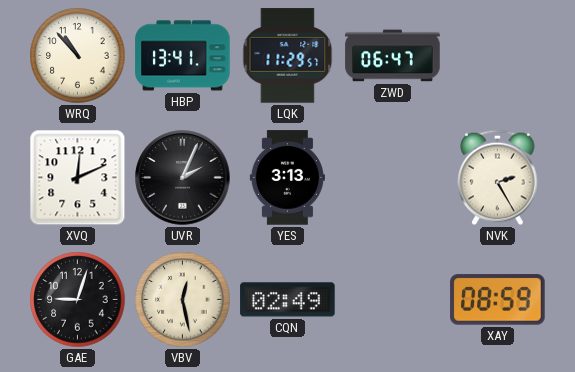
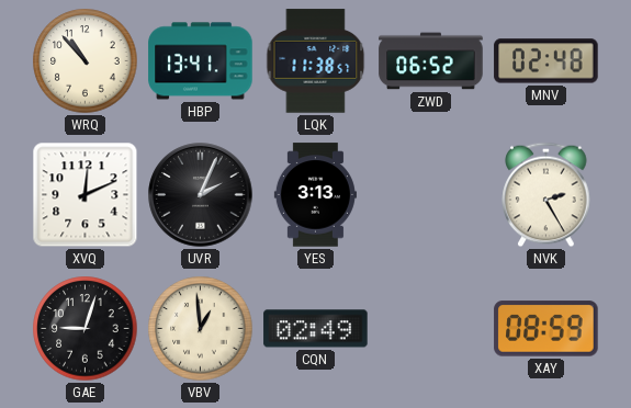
LQK: 11:29 -> 11:38
ZWD: 06:47 -> 06:52
MNV: none -> 02:48
VBV: 12:28 -> 12:59
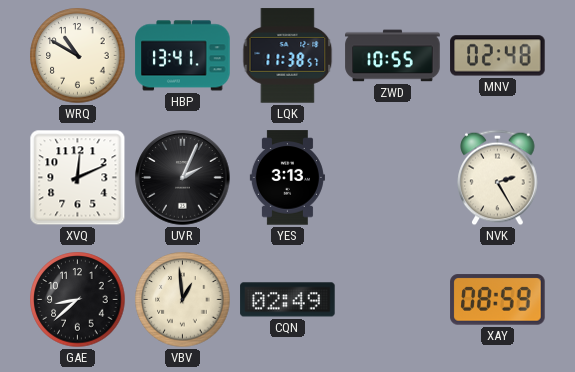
WRQ: 10:53 -> 10:50
ZWD: 06:52 -> 10:55
GAE: 9:03 -> 8:38
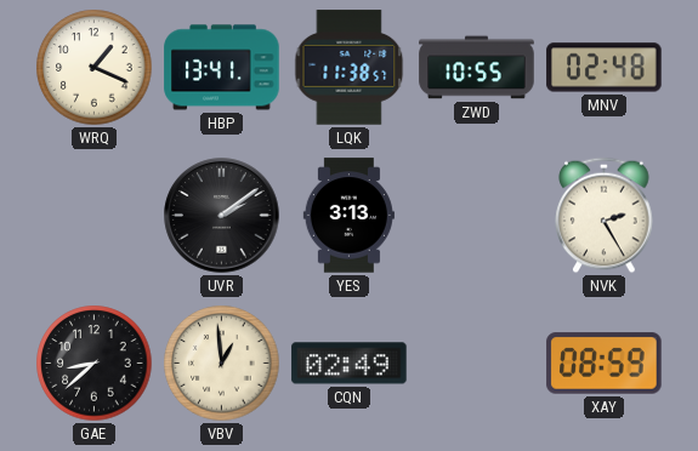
WRQ: 10:50 -> 1:19
XVQ: 12:11 -> none
UVR: 2:04 -> 2:09
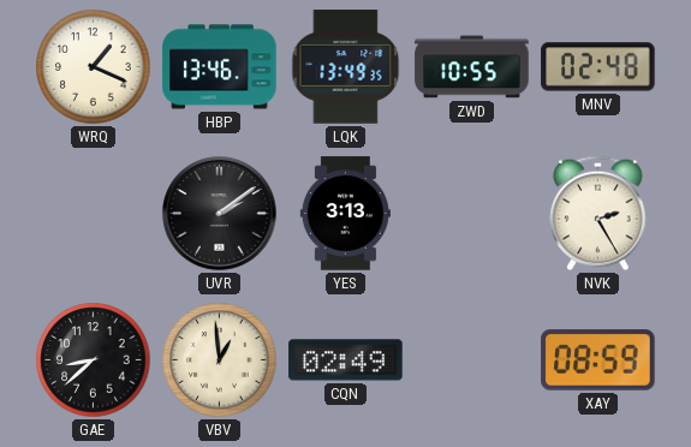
HBP: 13:41 -> 13:46
LQK: 11:38 -> 13:49
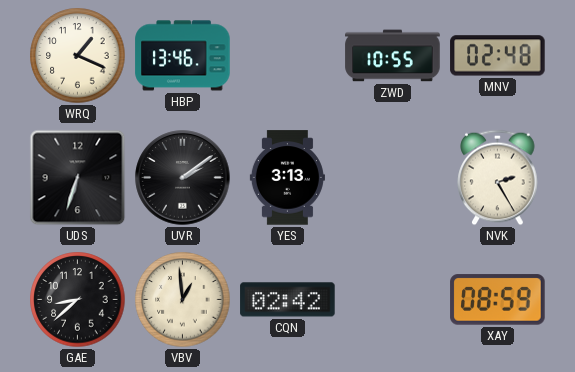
LQK: 13:49 -> none
UDS: none -> 6:33
CQN: 02:49 -> 02:42
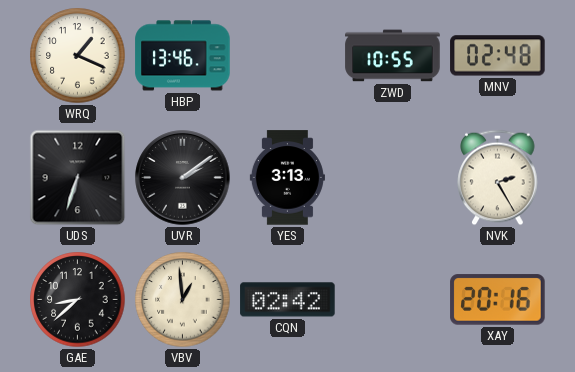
XAY: 08:59 -> 20:16
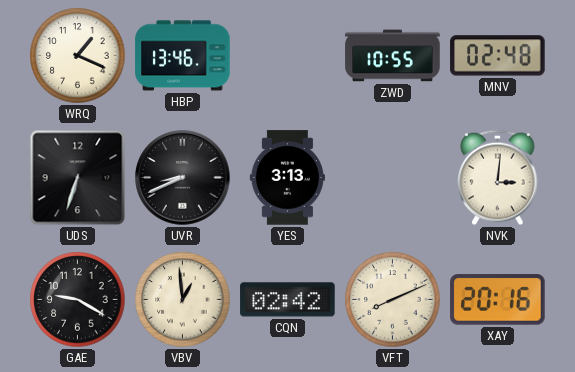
UVR: 2:09 -> 8:41
NVK: 2:25 -> 3:01
GAE: 8:38 -> 9:20
VFT: none -> 8:11
